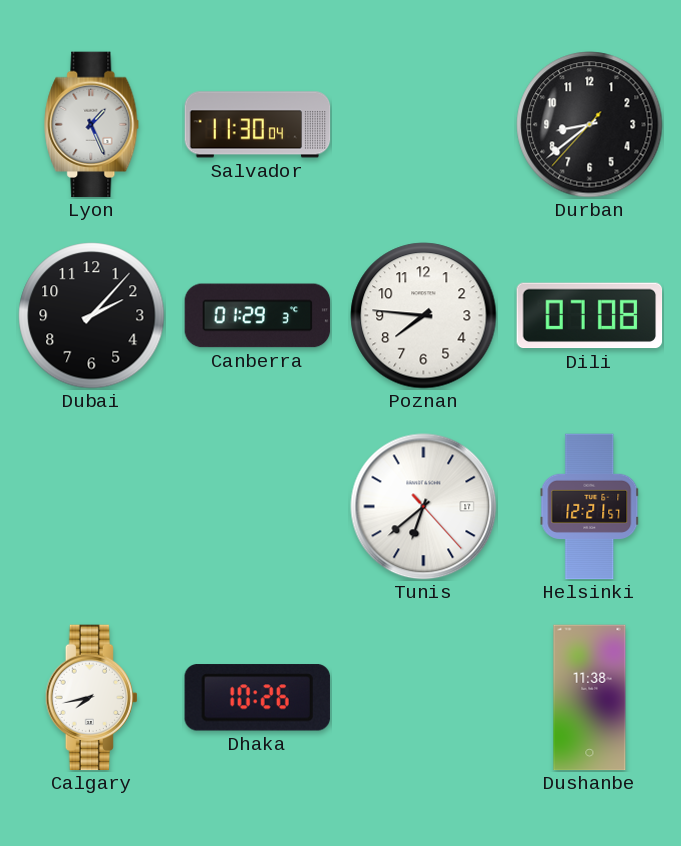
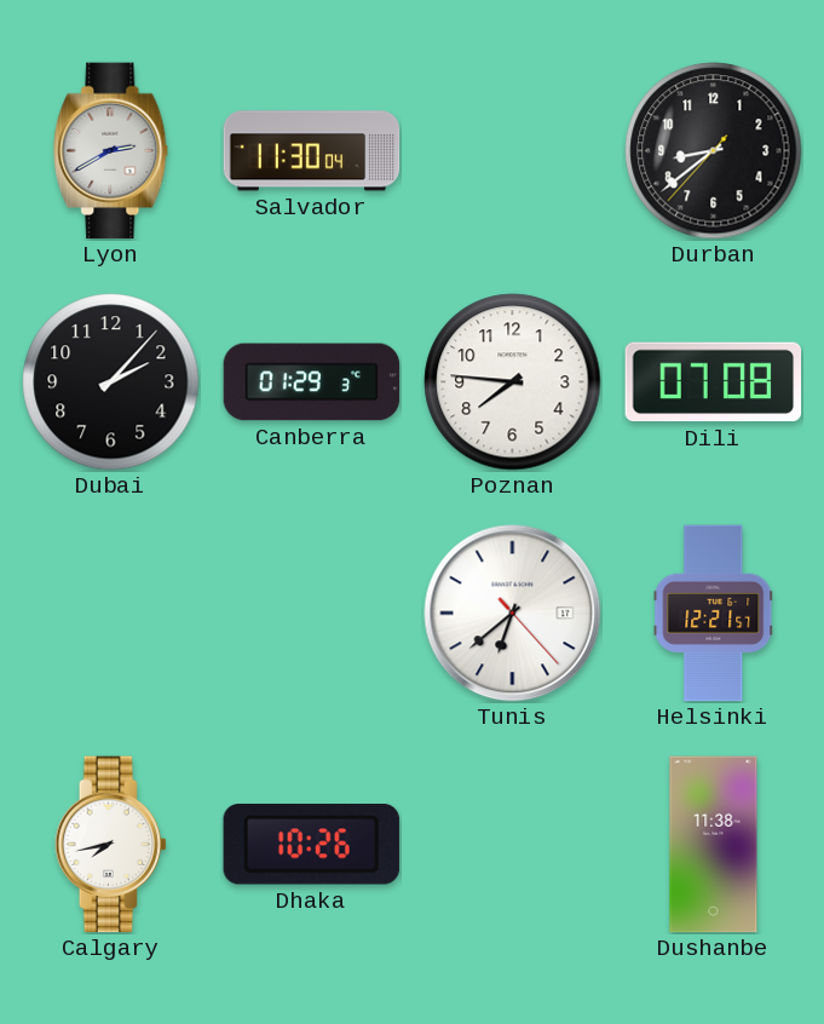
Lyon: 1:26 -> 2:40
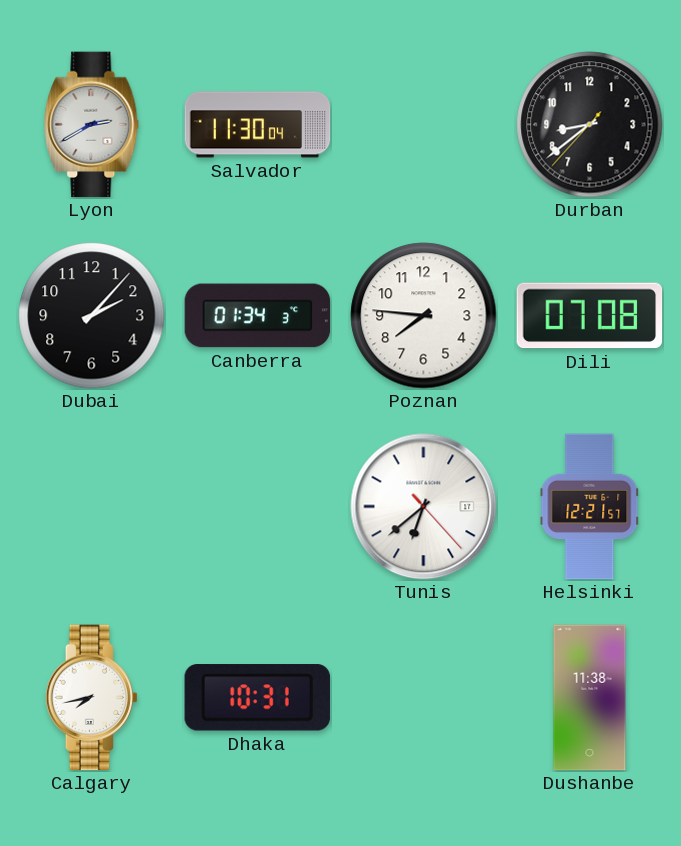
Canberra: 01:29 -> 01:34
Dhaka: 10:26 -> 10:31
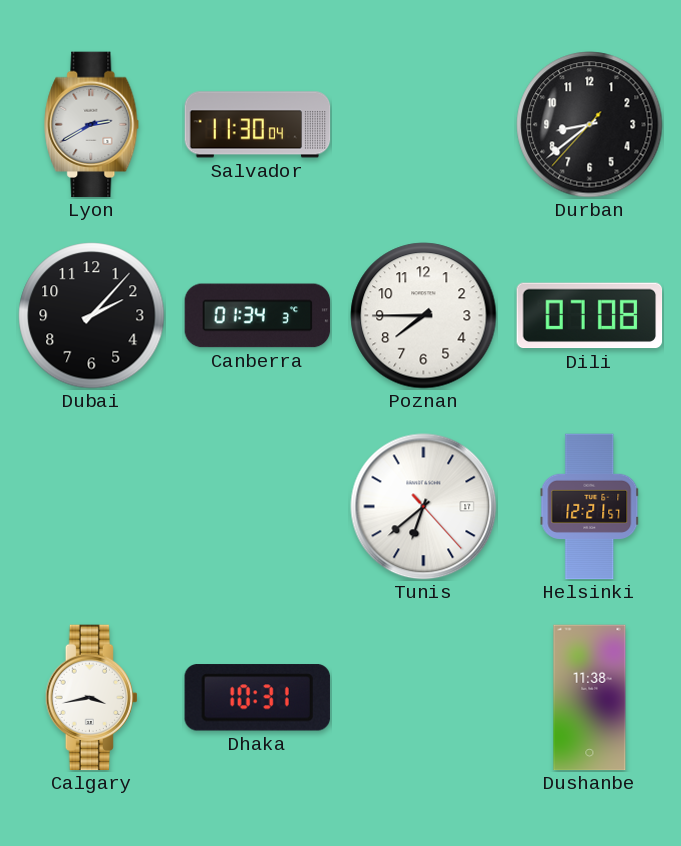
Poznan: 7:46 -> 7:45
Calgary: 7:43 -> 3:43
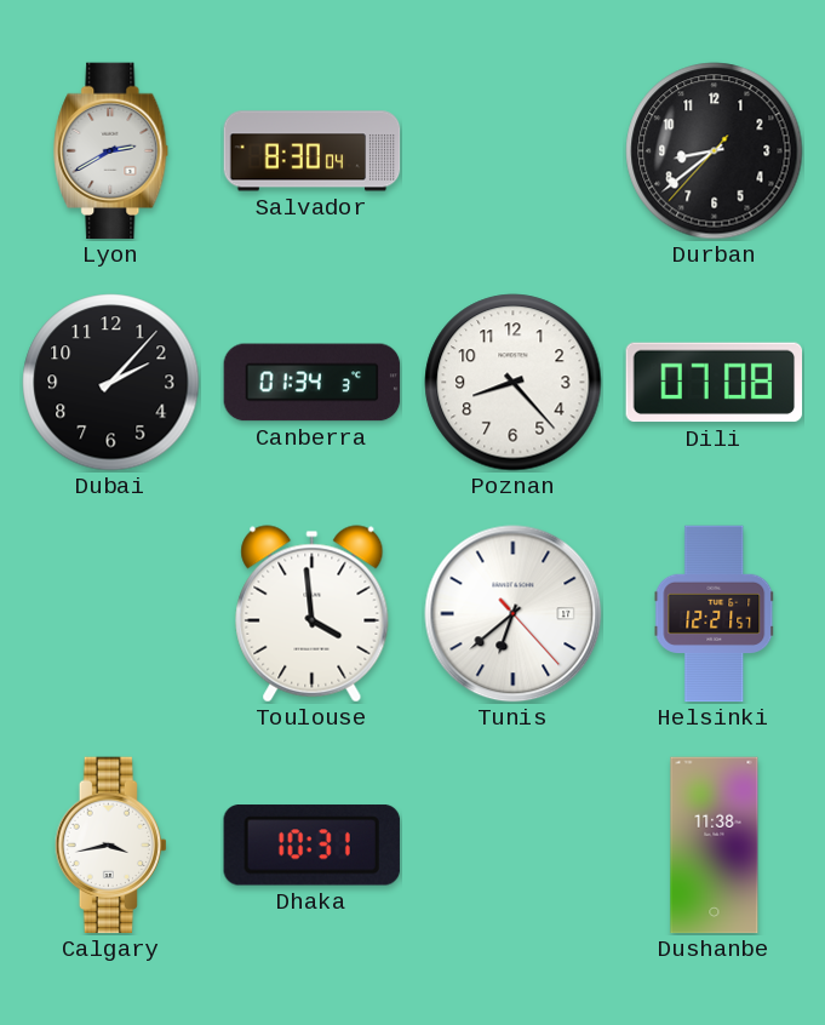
Salvador: 11:30 -> 8:30
Poznan: 7:45 -> 8:23
Toulouse: none -> 3:59
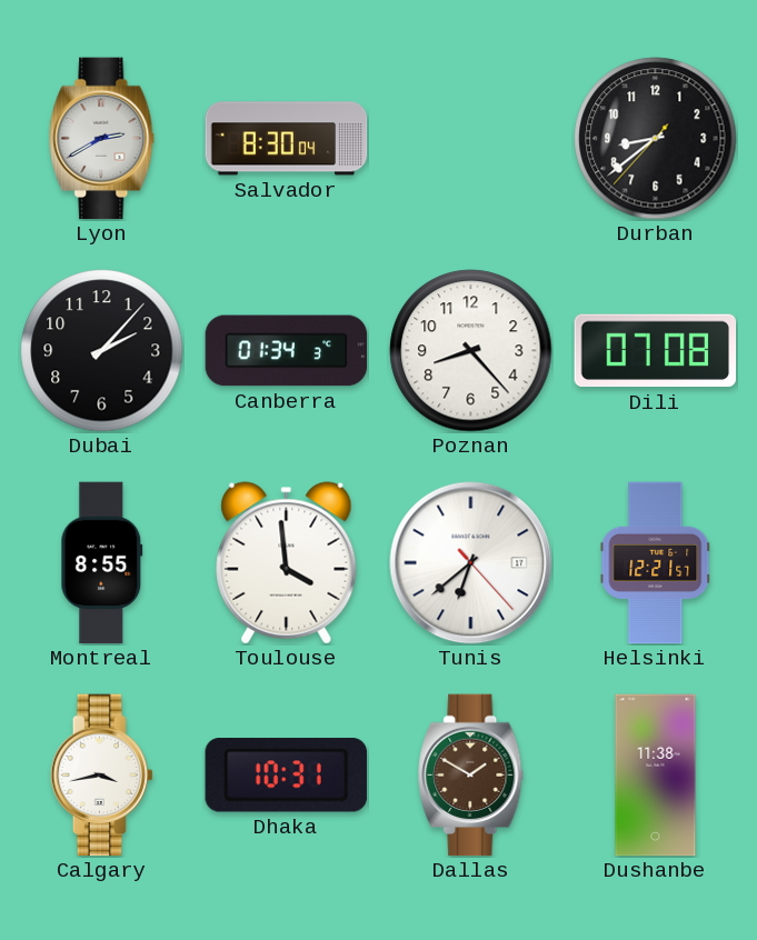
Montreal: none -> 8:55
Dallas: none -> 1:50
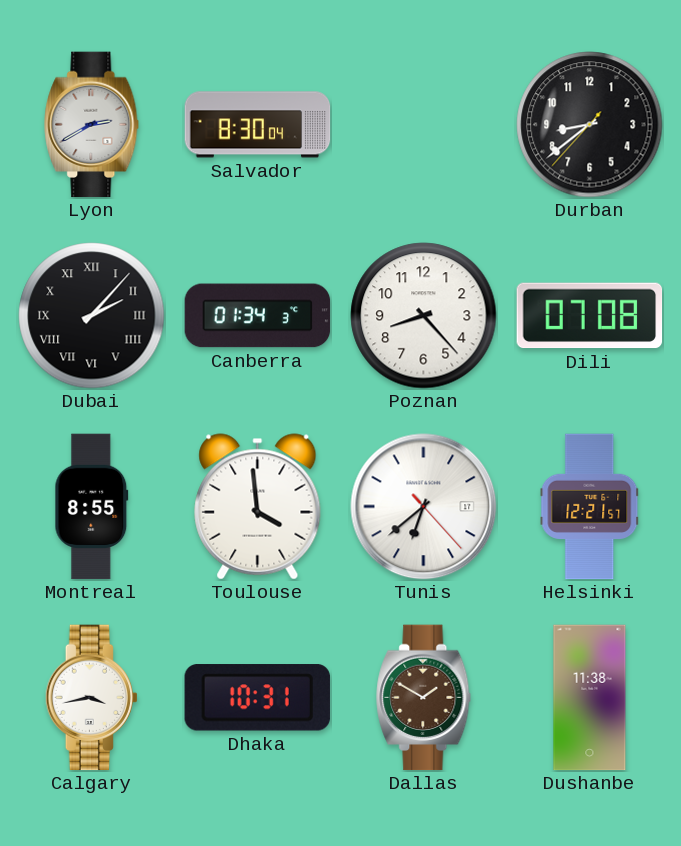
Dubai numerals: Arabic -> Roman
